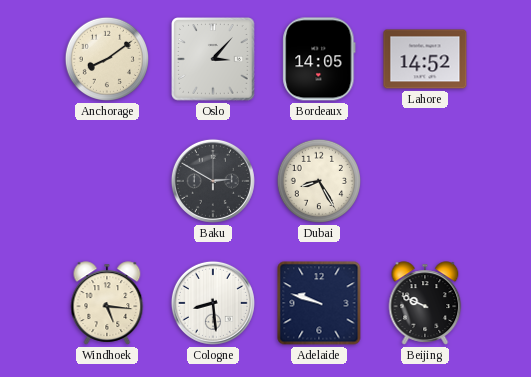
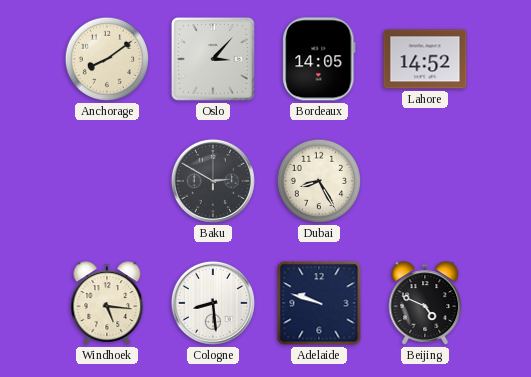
Beijing: 9:49 -> 4:49
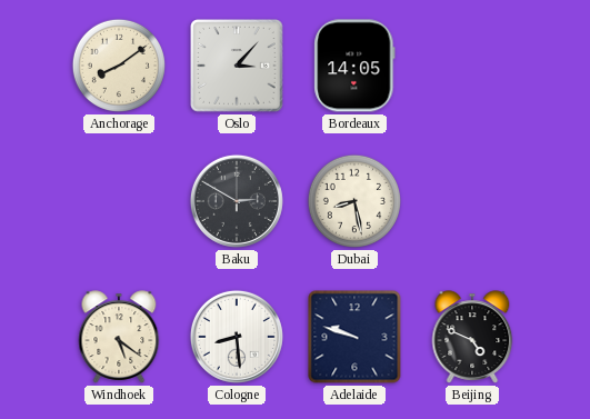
Lahore: 14:52 -> none
Dubai: 8:25 -> 8:28
Windhoek: 5:16 -> 5:21
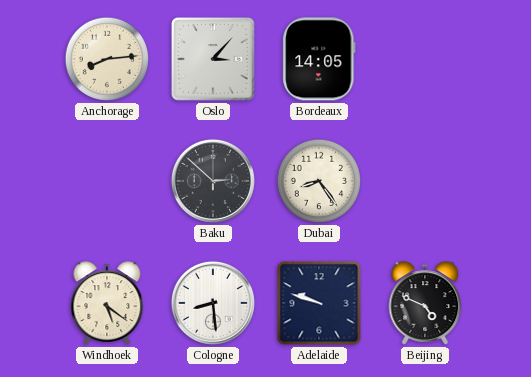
Anchorage: 8:09 -> 8:14
Baku: 2:50 -> 2:52
Dubai: 8:28 -> 8:24
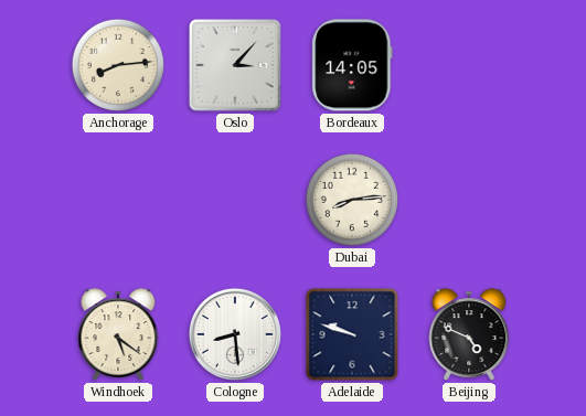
Baku: 2:52 -> none
Dubai: 8:24 -> 8:14
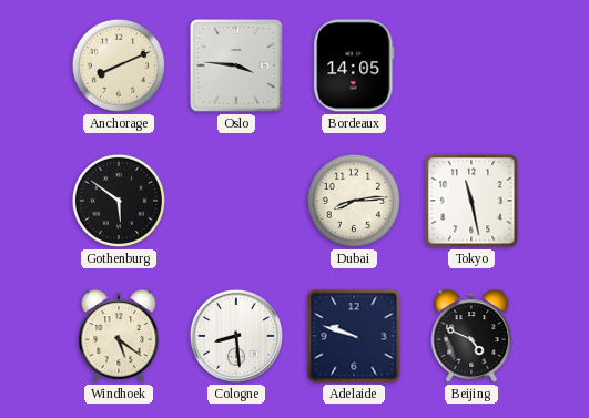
Anchorage: 8:14 -> 8:11
Oslo: 3:07 -> 3:46
Gothenburg: none -> 5:51
Tokyo: none -> 11:28
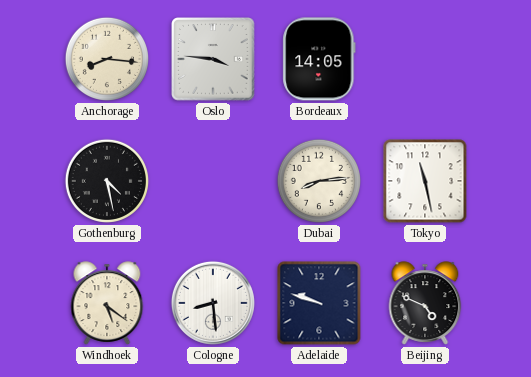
Anchorage: 8:11 -> 8:16
Gothenburg: 5:51 -> 4:28
